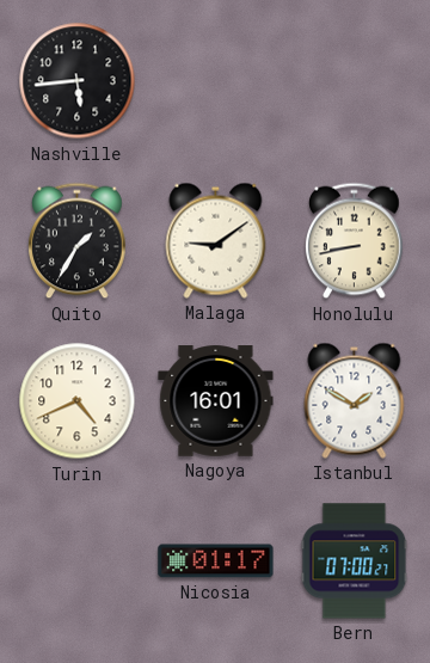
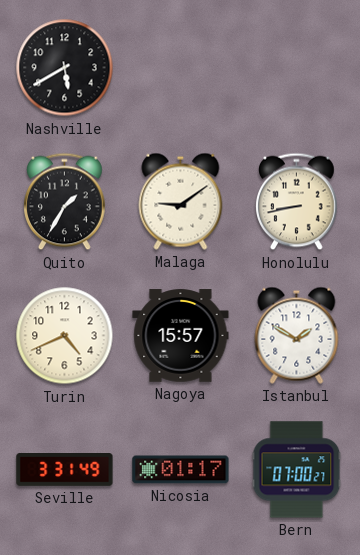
Nashville: 5:44 -> 5:40
Nagoya: 16:01 -> 15:57
Seville: none -> 3:31
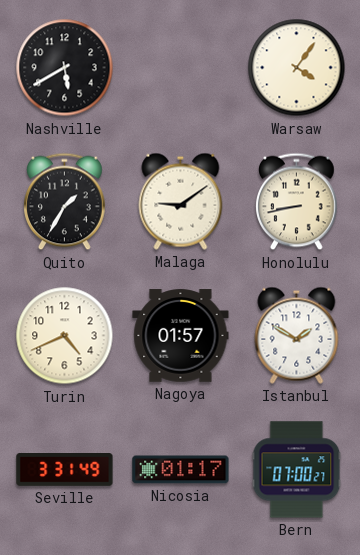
Warsaw: none -> 4:06
Nagoya: 15:57 -> 01:57
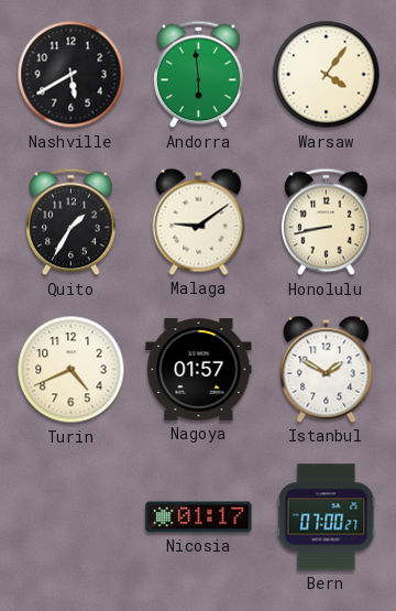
Andorra: none -> 5:59
Seville: 3:31 -> none
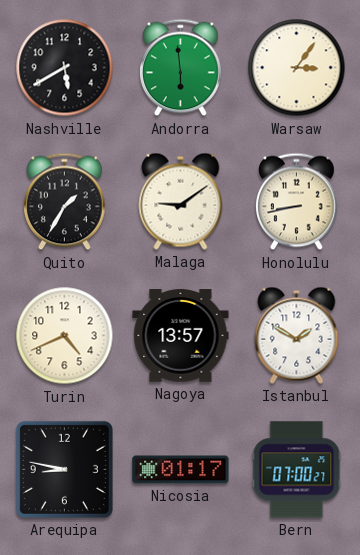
Warsaw: 4:06 -> 3:06
Nagoya: 01:57 -> 13:57
Arequipa: none -> 8:47
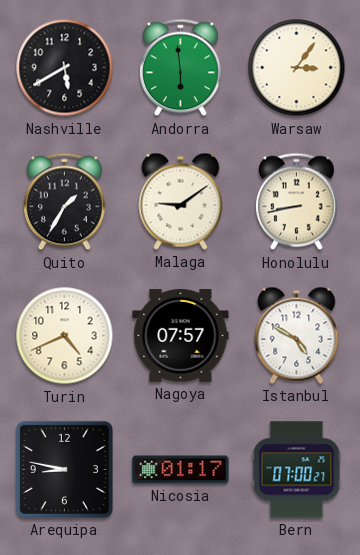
Nagoya: 13:57 -> 07:57
Istanbul: 1:50 -> 4:50
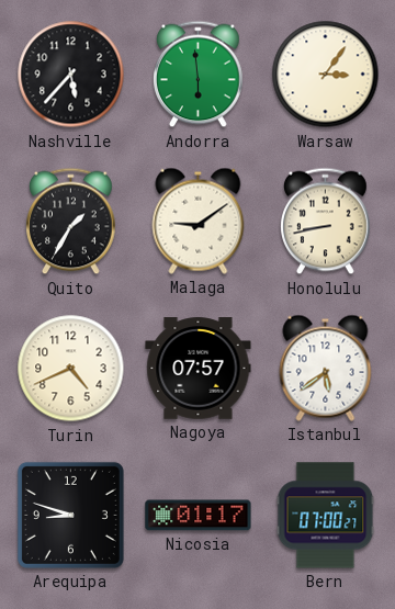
Nashville: 5:40 -> 5:37
Istanbul: 4:50 -> 5:39
Arequipa: 8:47 -> 8:48
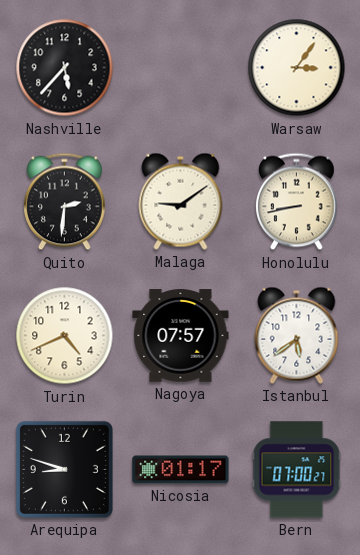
Andorra: 5:59 -> none
Quito: 1:35 -> 2:31
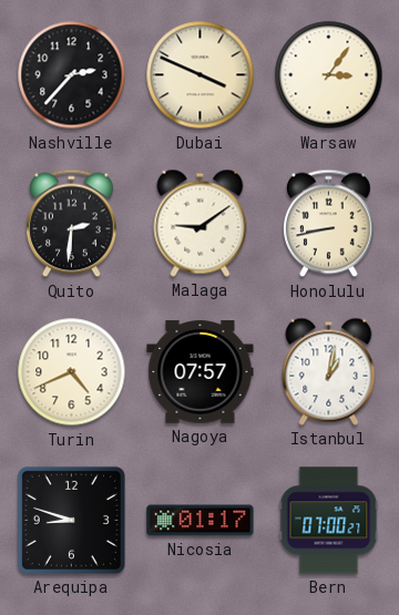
Nashville: 5:37 -> 2:37
Dubai: none -> 3:49
Istanbul: 5:39 -> 1:02
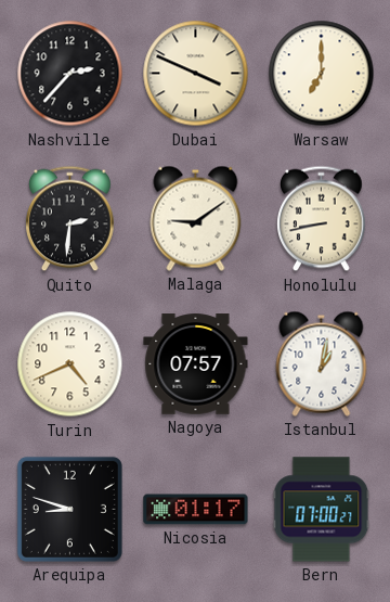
Warsaw: 3:06 -> 7:00
